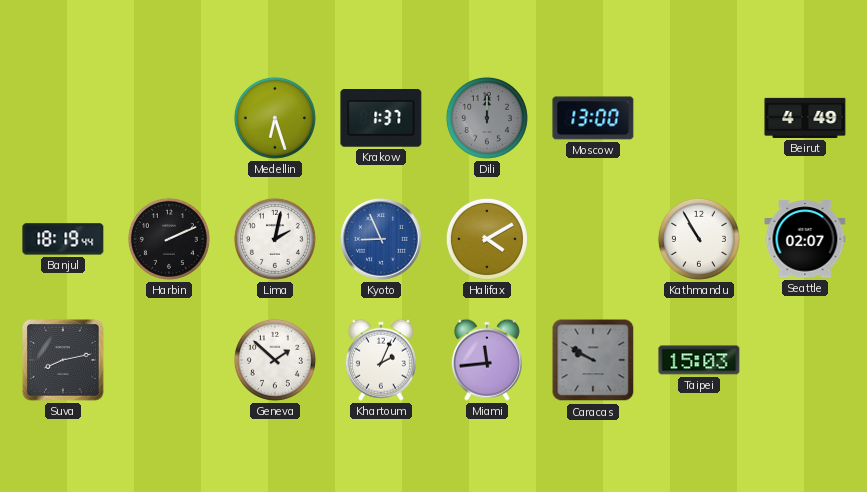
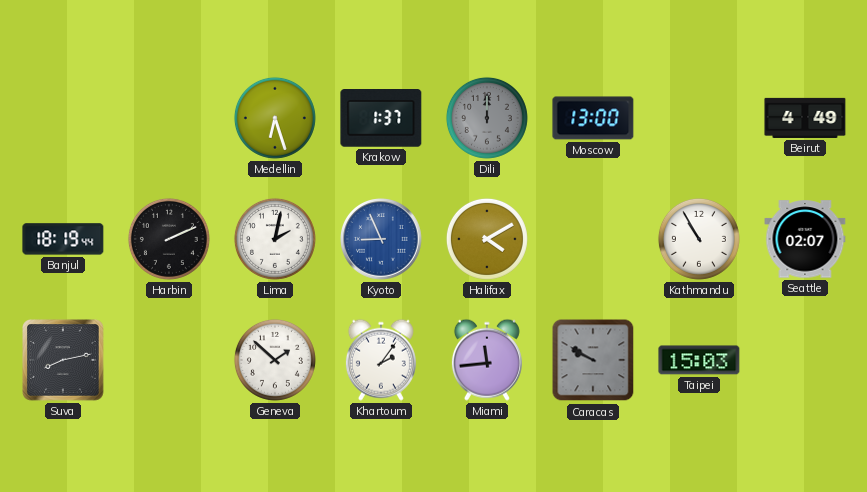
Khartoum: 2:04 -> 2:06
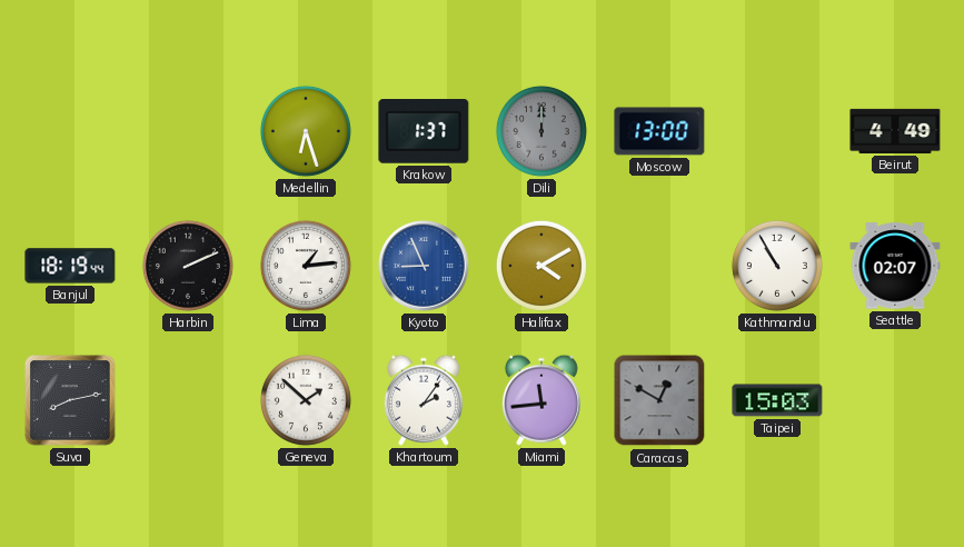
Lima: 2:02 -> 1:14
Caracas: 9:50 -> 12:50
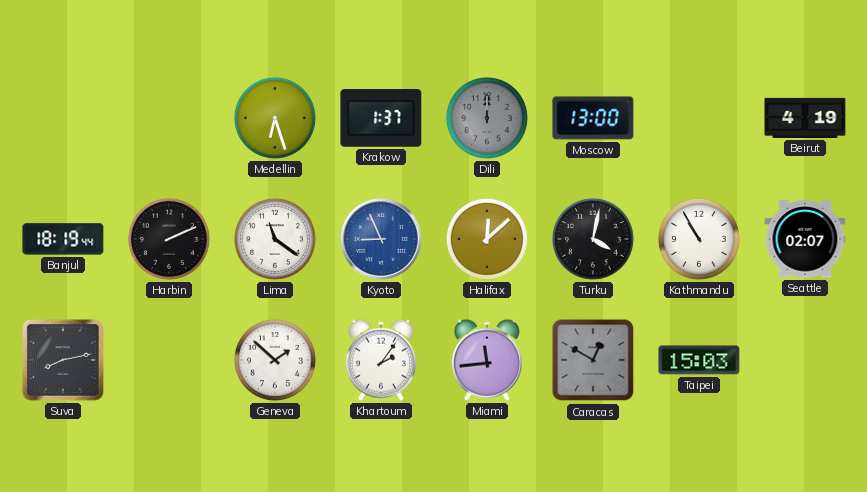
Beirut: 4:49 -> 4:19
Lima: 1:14 -> 11:21
Halifax: 4:10 -> 12:08
Turku: none -> 4:02
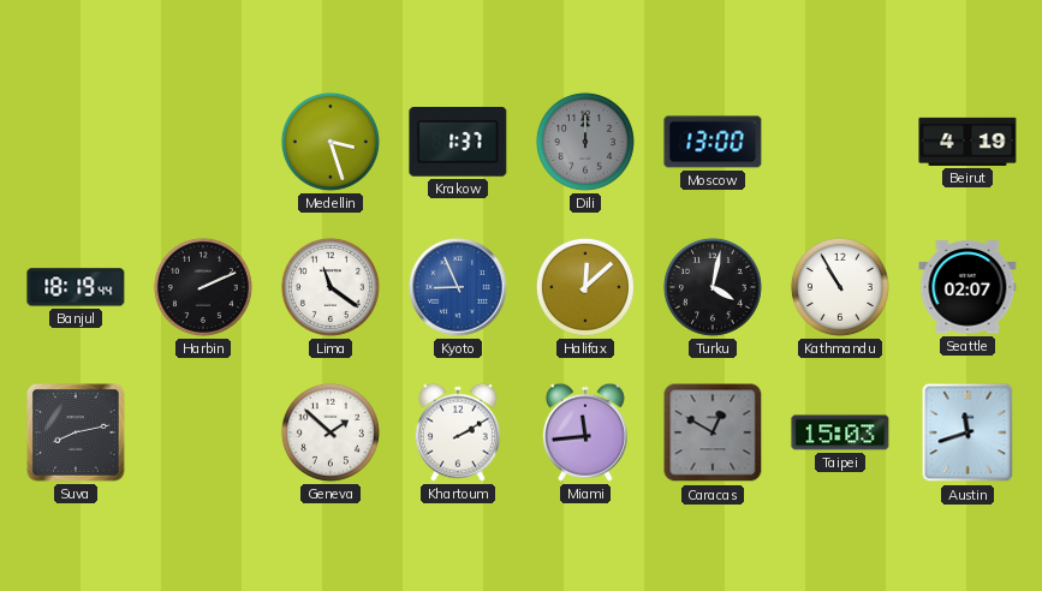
Medellin: 6:27 -> 3:27
Khartoum: 2:06 -> 2:10
Austin: none -> 11:42
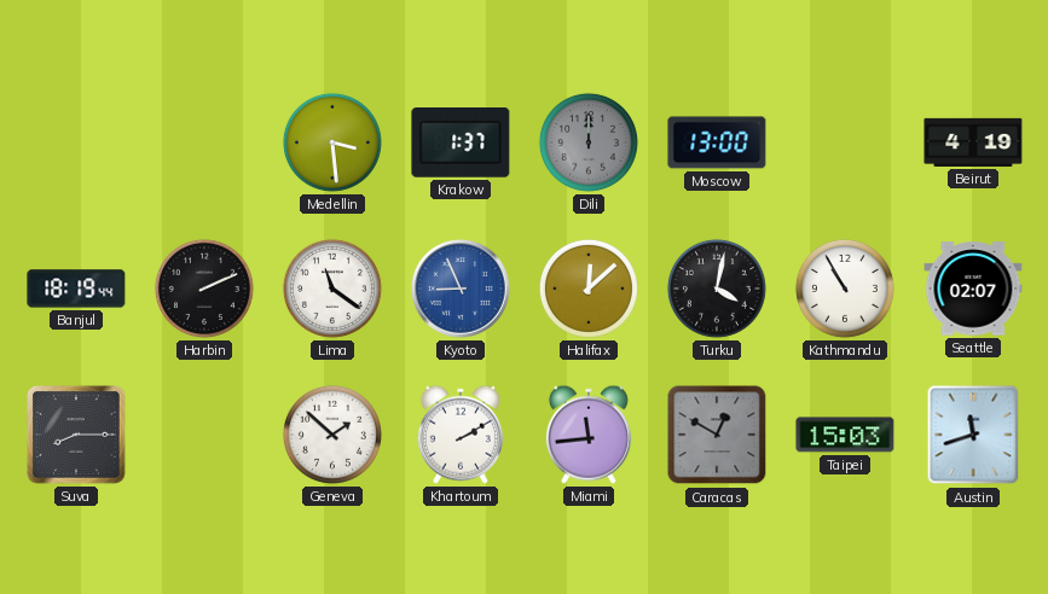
Medellin: 3:27 -> 3:29
Suva: 8:13 -> 8:15
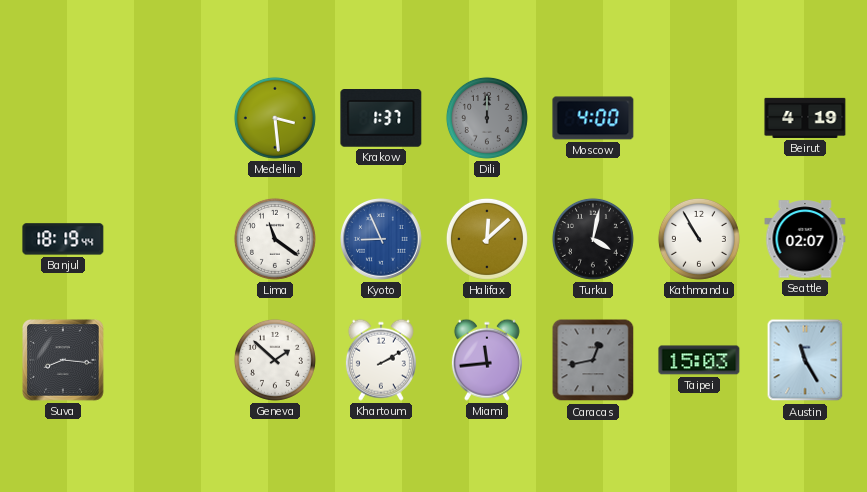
Moscow: 13:00 -> 4:00
Harbin: 2:11 -> none
Suva: 8:15 -> 8:16
Caracas: 12:50 -> 12:43
Austin: 11:42 -> 11:25
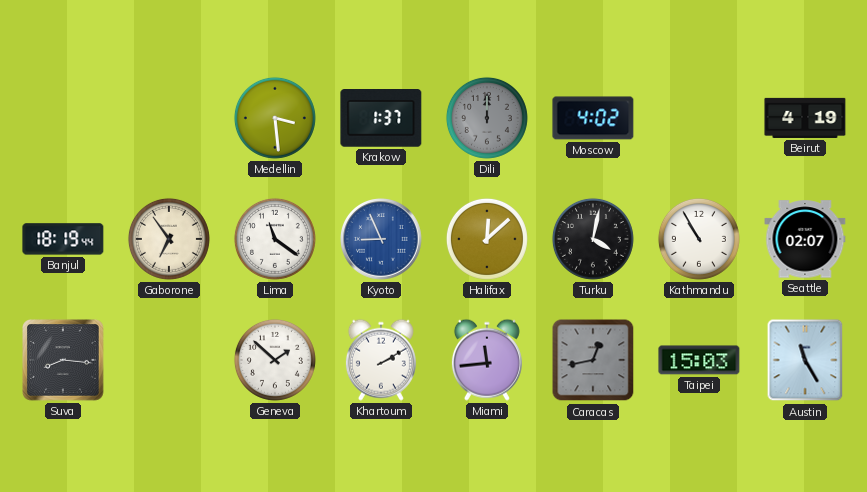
Moscow: 4:00 -> 4:02
Gaborone: none -> 6:54
